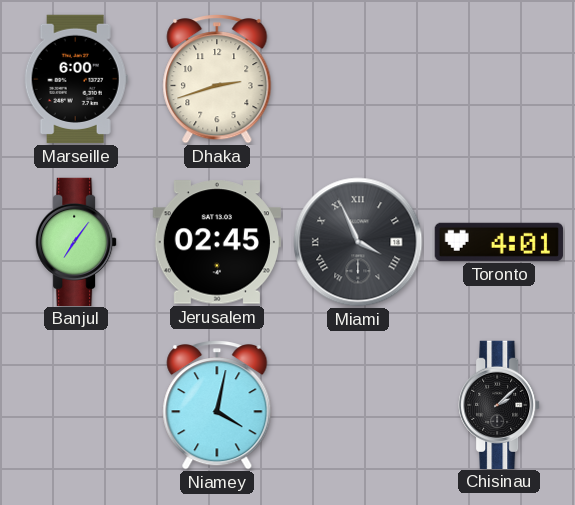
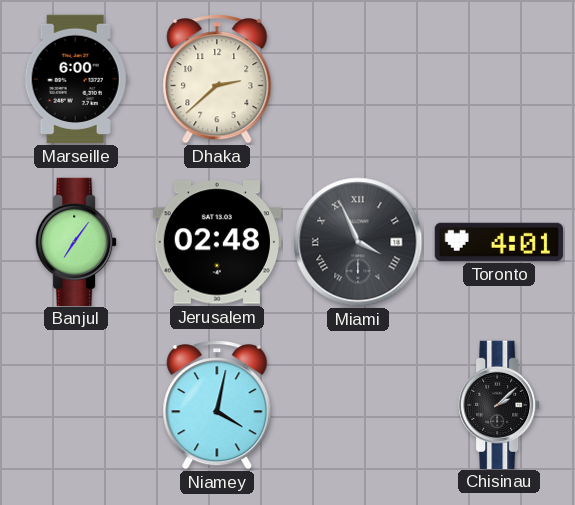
Dhaka: 2:42 -> 2:38
Jerusalem: 02:45 -> 02:48
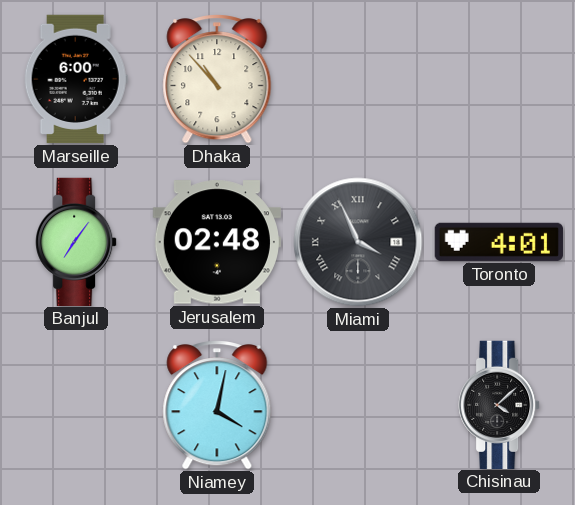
Dhaka: 2:38 -> 10:53
Chisinau: 2:08 -> 4:08
